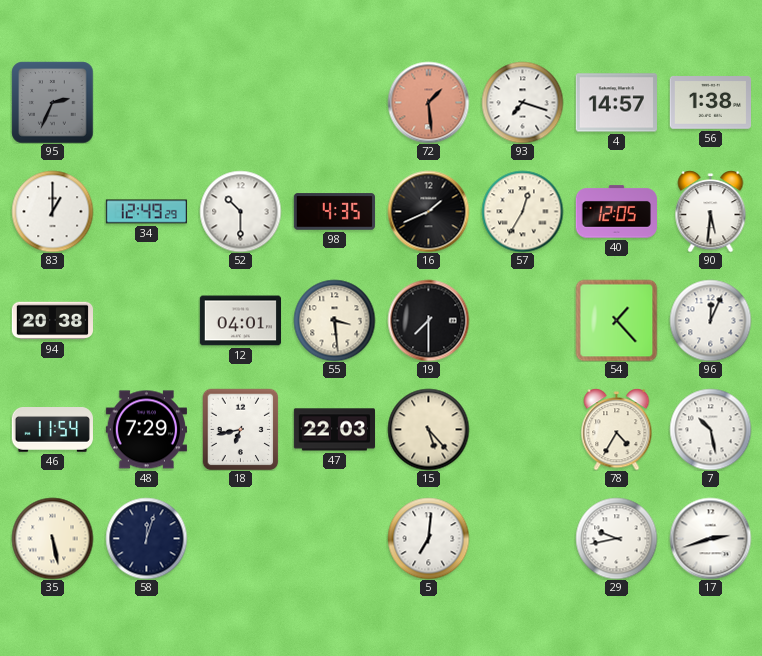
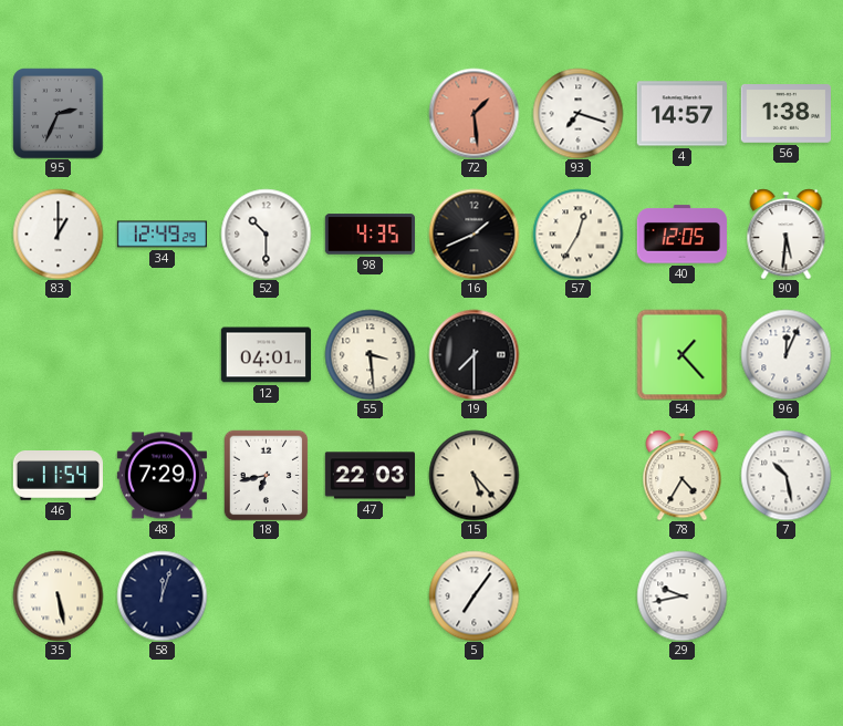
94: 20:38 -> none
5: 7:01 -> 7:06
17: 2:42 -> none
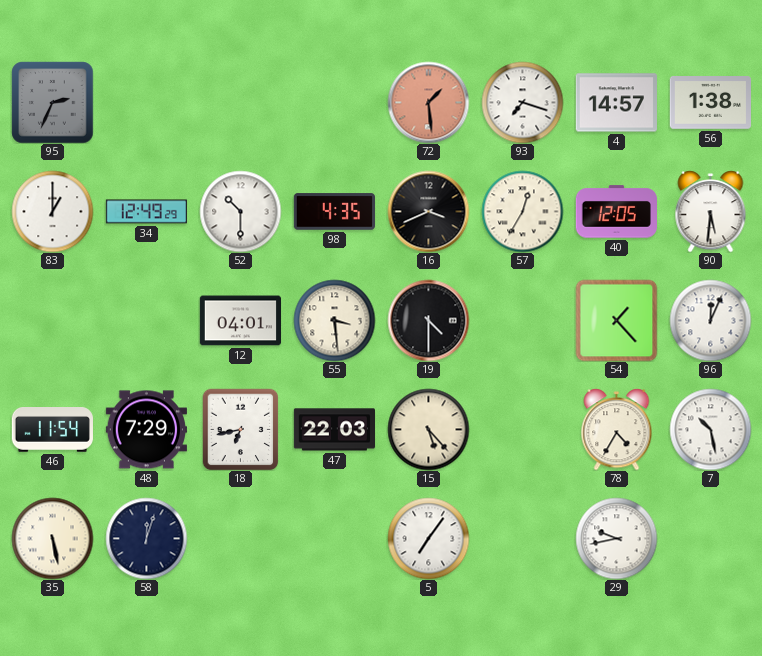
16: 1:41 -> 3:41
19: 7:30 -> 4:30
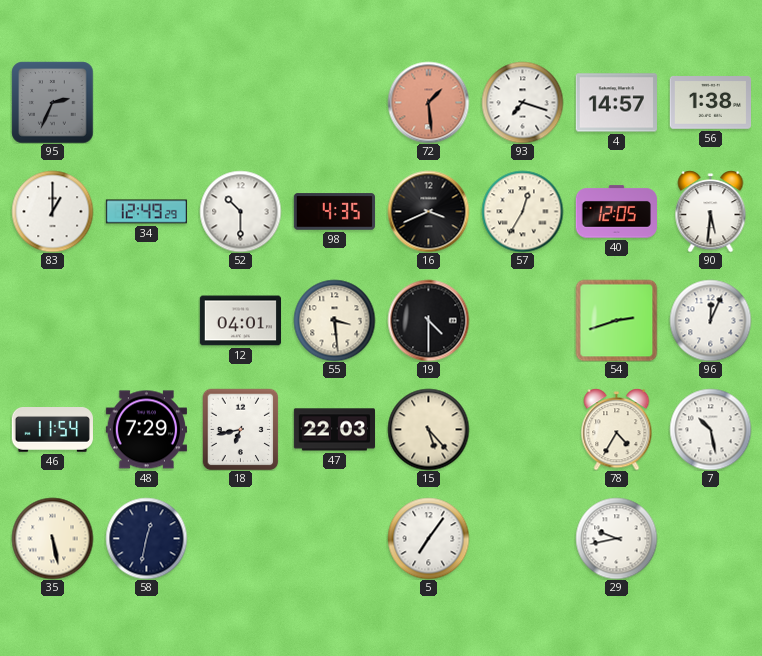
54: 1:23 -> 2:42
58: 12:03 -> 12:32
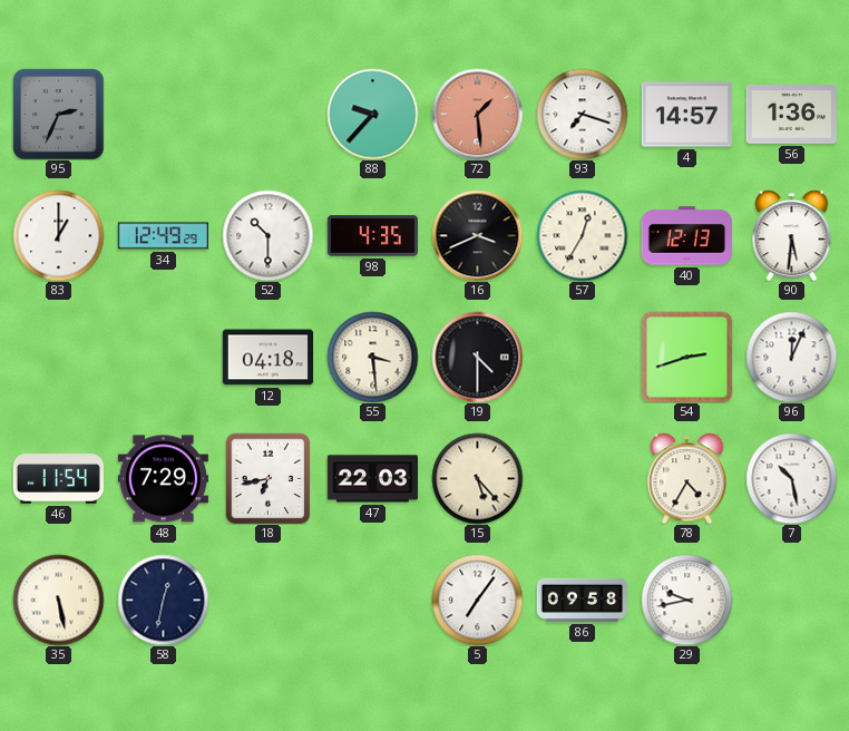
88: none -> 9:37
56: 1:38 -> 1:36
40: 12:05 -> 12:13
12: 04:01 -> 04:18
86: none -> 09:58
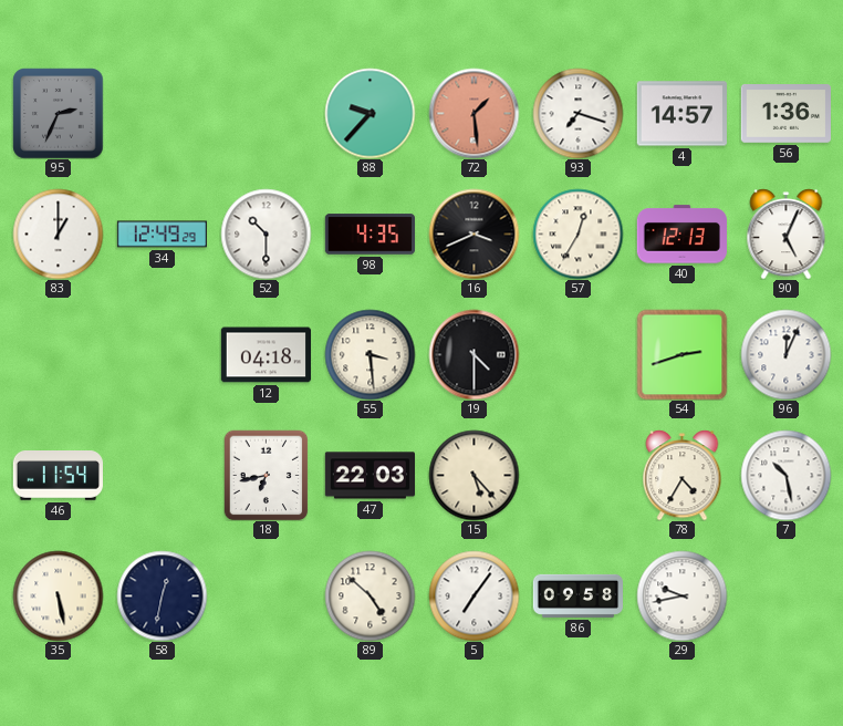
90: 5:31 -> 5:04
48: 7:29 -> none
89: none -> 4:52
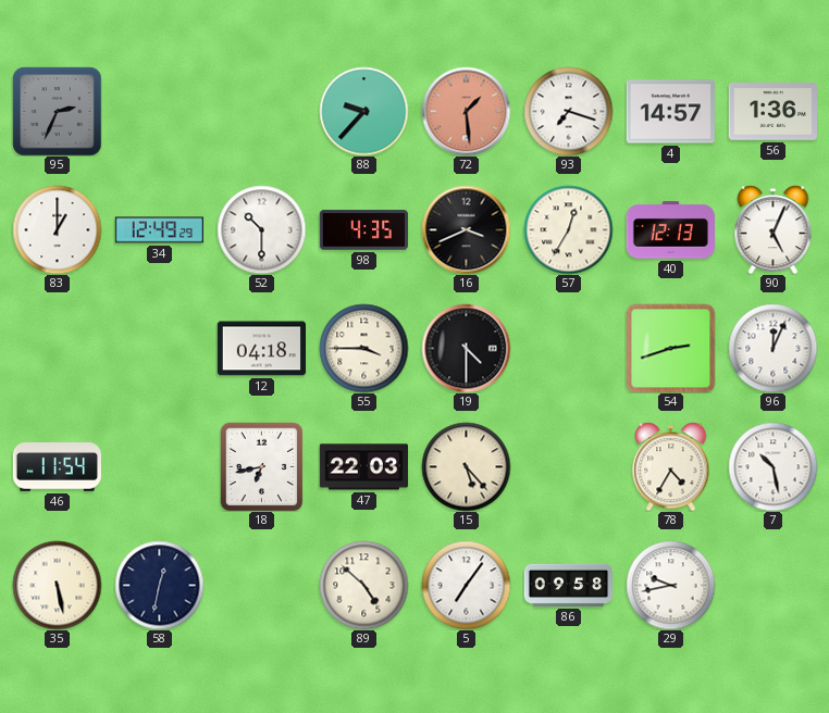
55: 3:29 -> 3:45
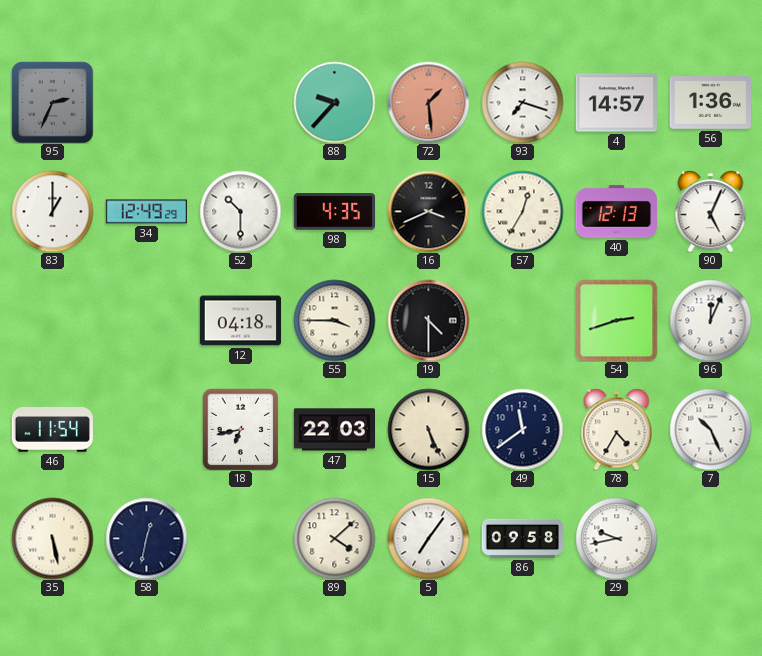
15: 5:23 -> 5:26
49: none -> 11:39
7: 10:28 -> 10:26
89: 4:52 -> 4:08
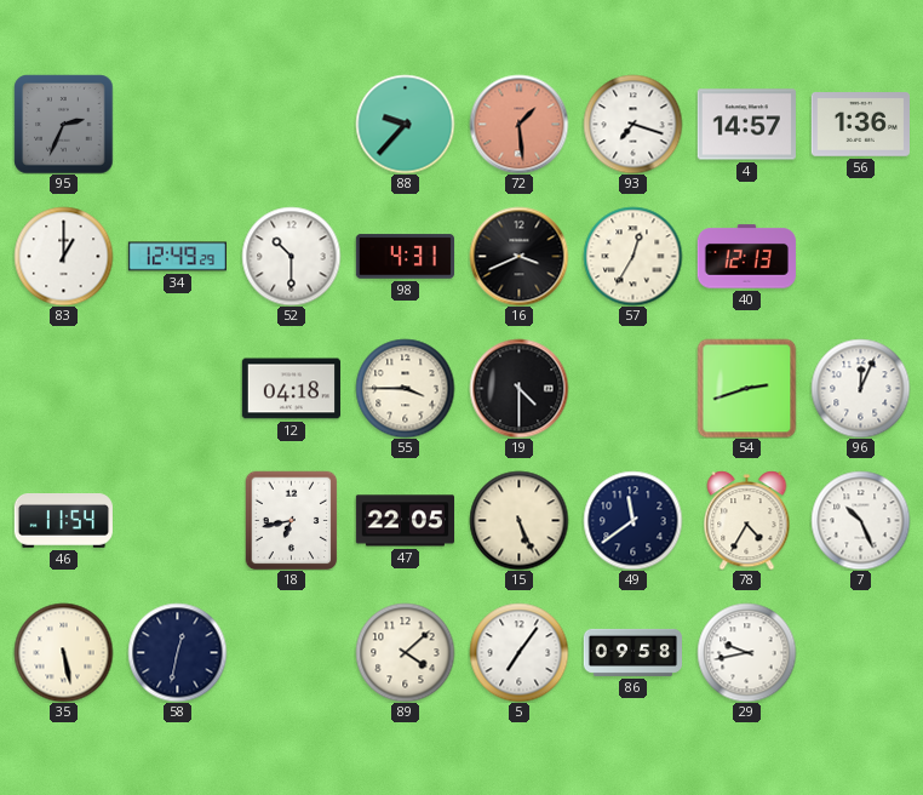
98: 4:35 -> 4:31
90: 5:04 -> none
47: 22:03 -> 22:05
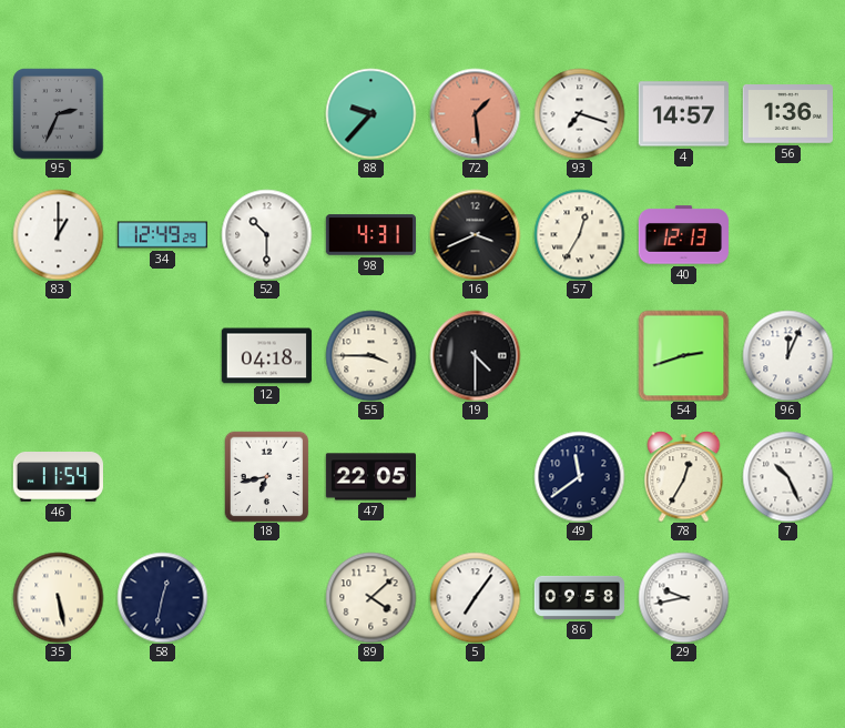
15: 5:26 -> none
78: 4:35 -> 12:35
